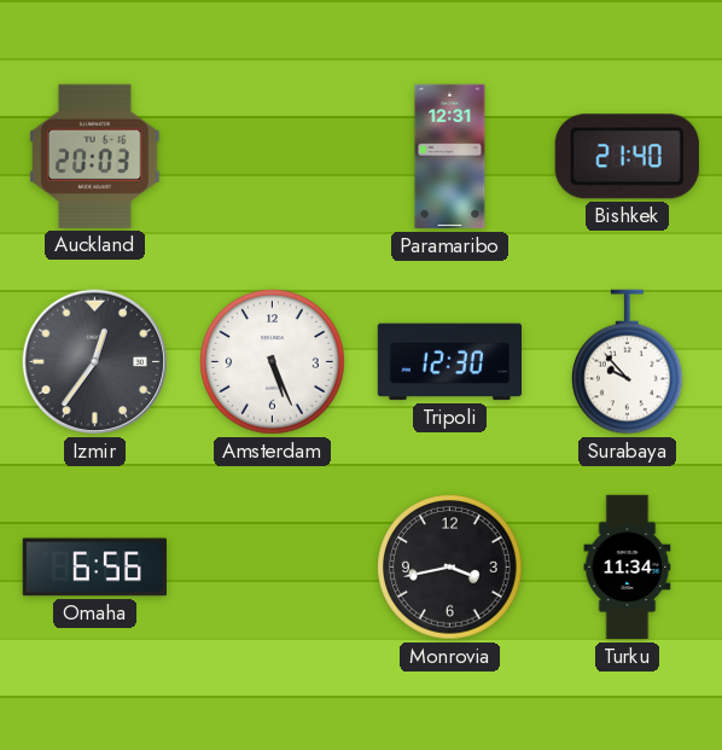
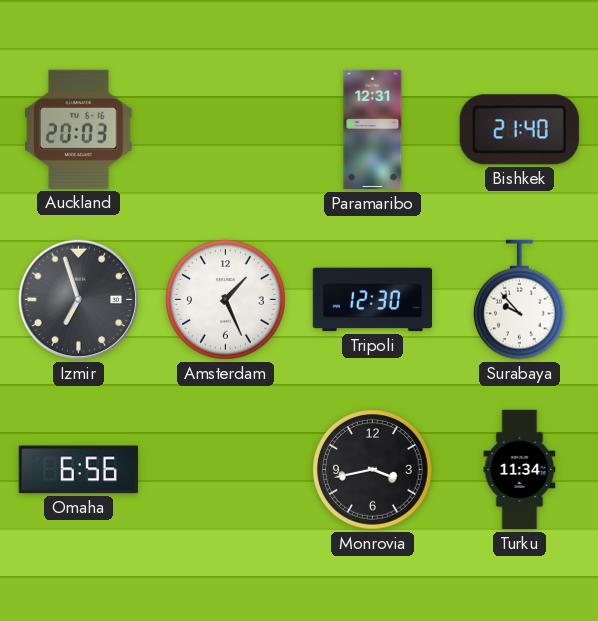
Izmir: 12:36 -> 6:57
Amsterdam: 5:26 -> 1:26
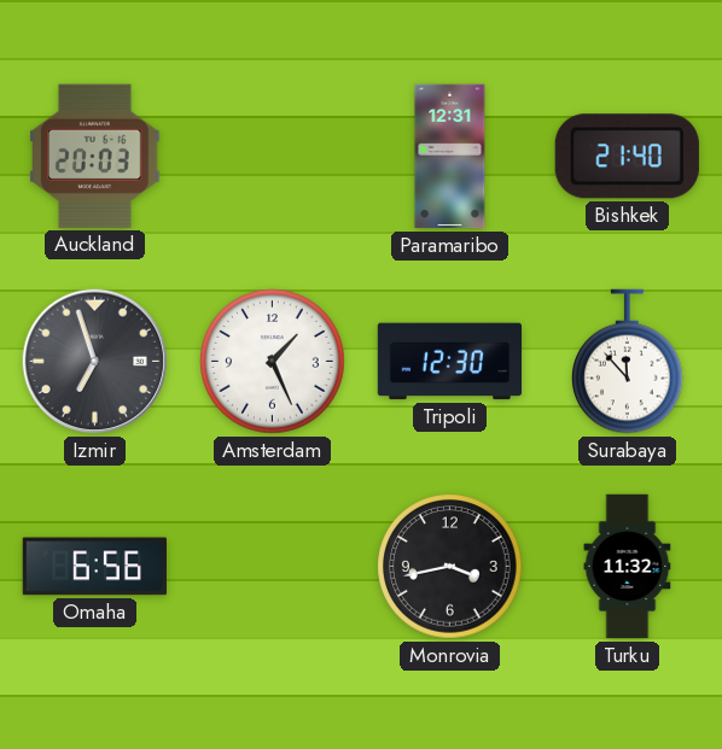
Surabaya: 9:53 -> 11:53
Turku: 11:34 -> 11:32
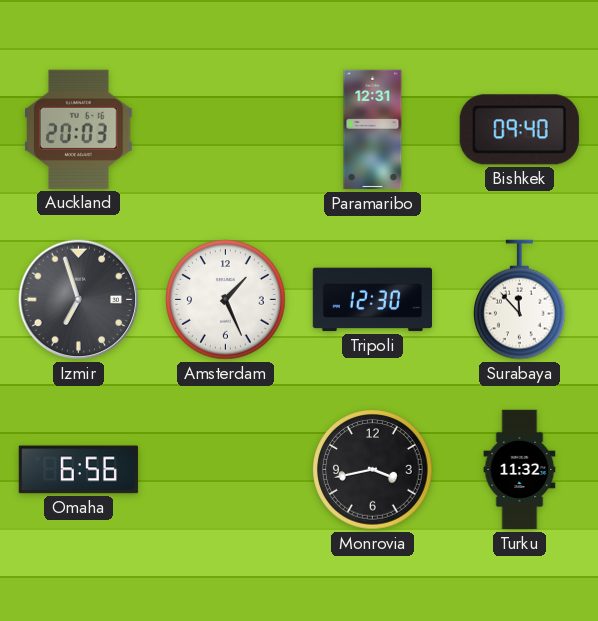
Bishkek: 21:40 -> 09:40
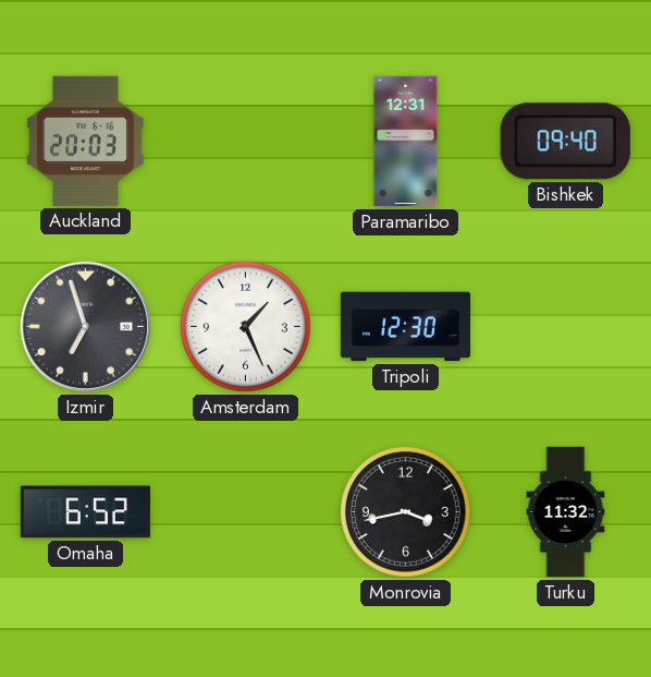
Surabaya: 11:53 -> none
Omaha: 6:56 -> 6:52
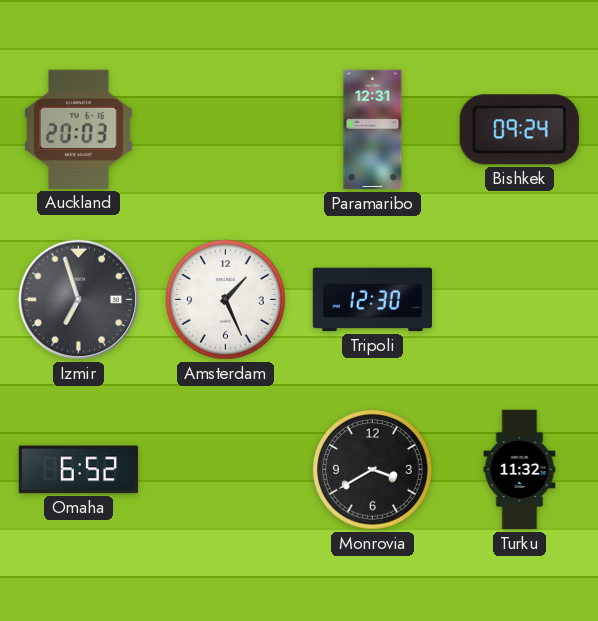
Bishkek: 09:40 -> 09:24
Monrovia: 3:43 -> 3:40
